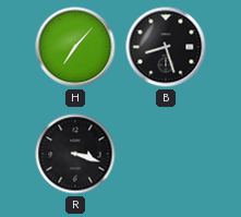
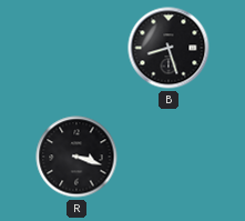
H: 7:07 -> none
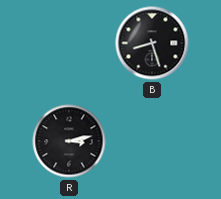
R: 3:18 -> 3:13
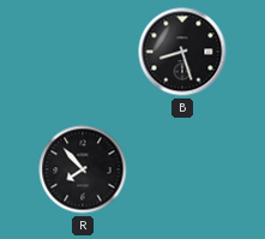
R: 3:13 -> 7:53
